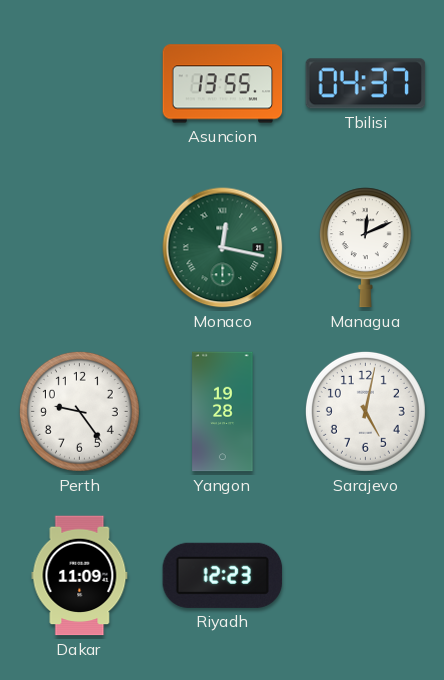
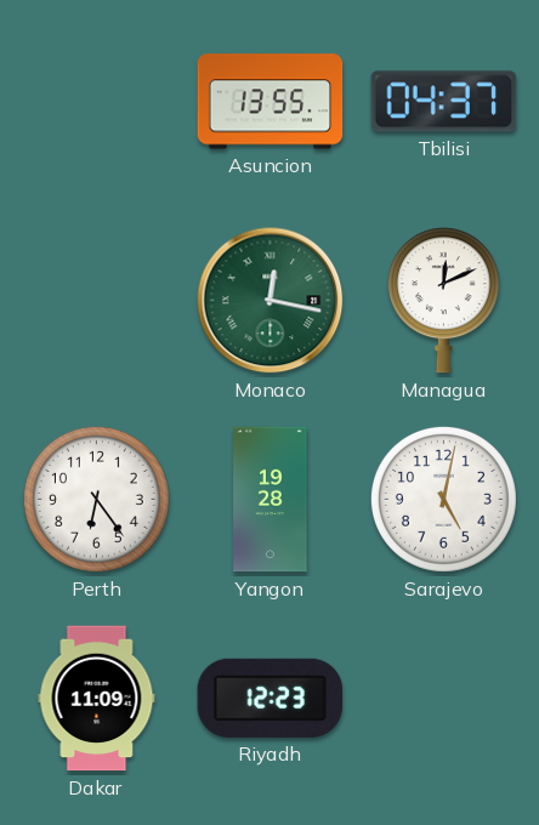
Perth: 9:24 -> 6:24
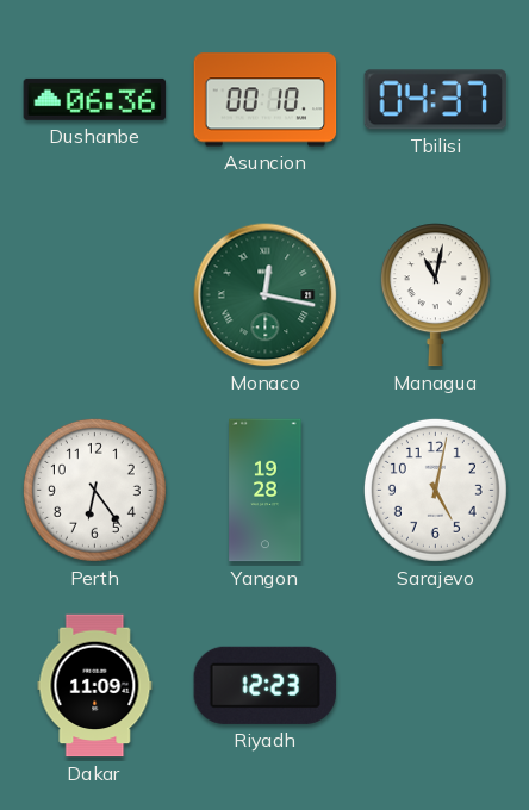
Dushanbe: none -> 06:36
Asuncion: 13:55 -> 00:10
Managua: 12:11 -> 11:02
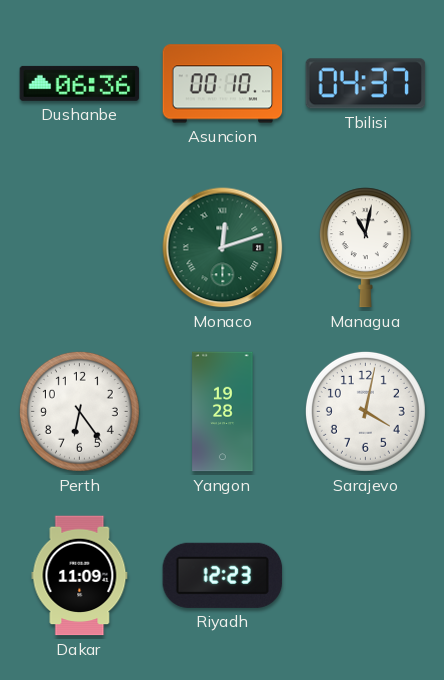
Monaco: 12:17 -> 12:12
Sarajevo: 5:02 -> 4:02
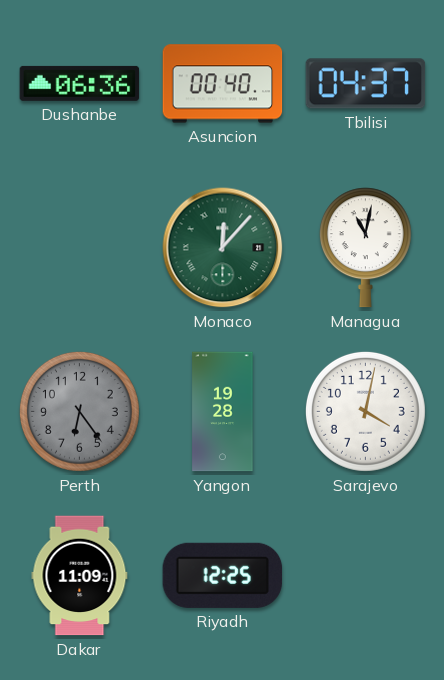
Asuncion: 00:10 -> 00:40
Monaco: 12:12 -> 12:07
Perth dial: white -> grey
Riyadh: 12:23 -> 12:25
